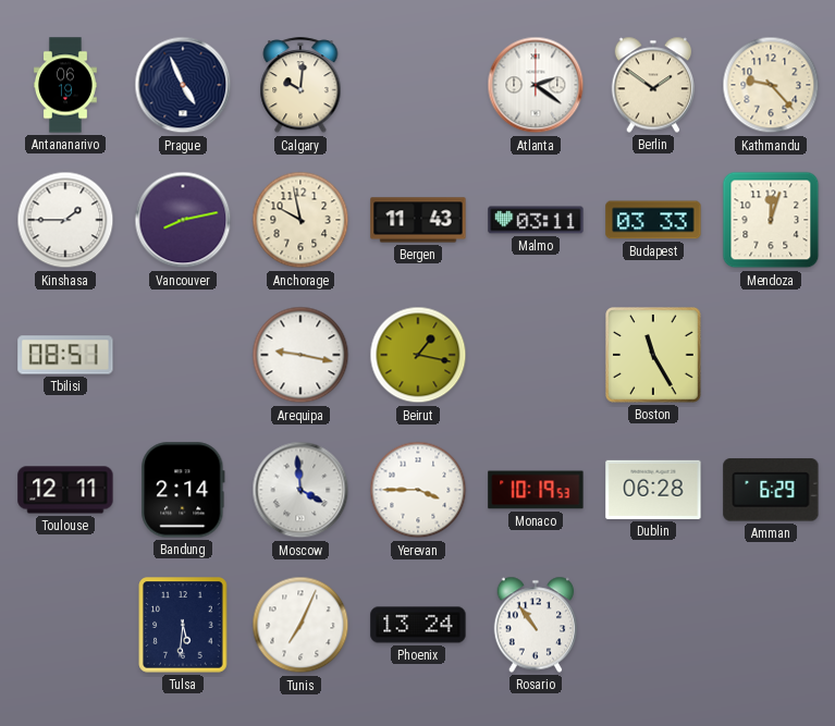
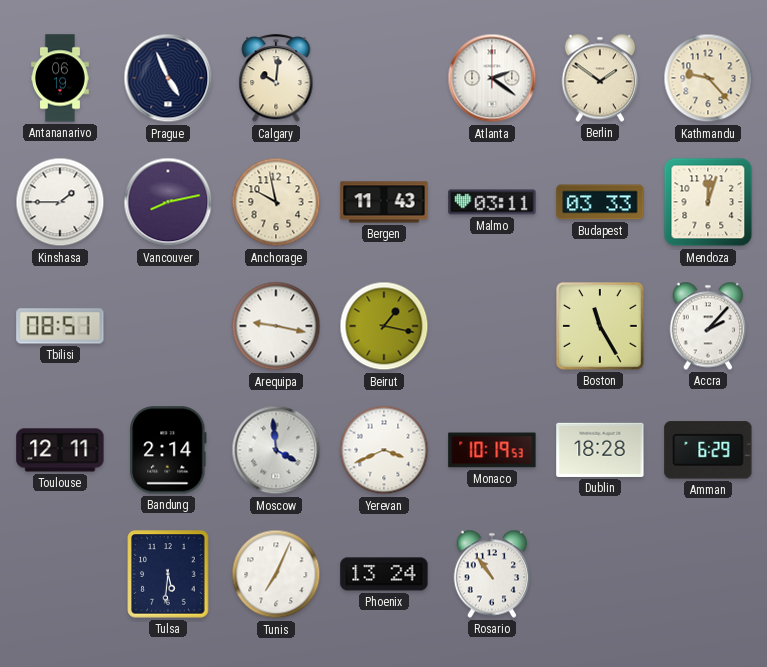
Accra: none -> 2:07
Yerevan: 3:45 -> 3:41
Dublin: 06:28 -> 18:28
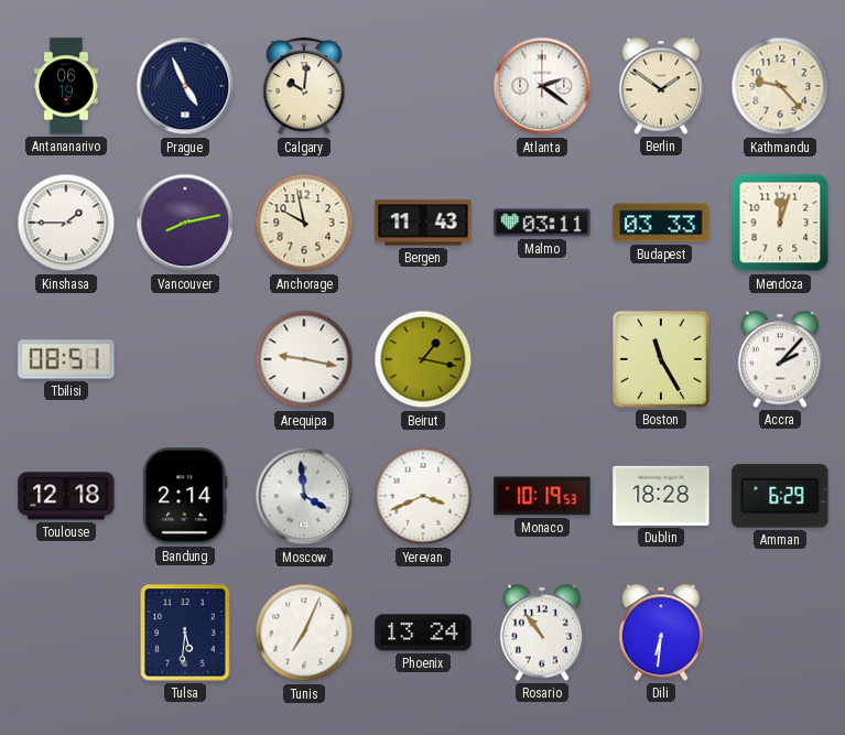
Toulouse: 12:11 -> 12:18
Dili: none -> 6:31
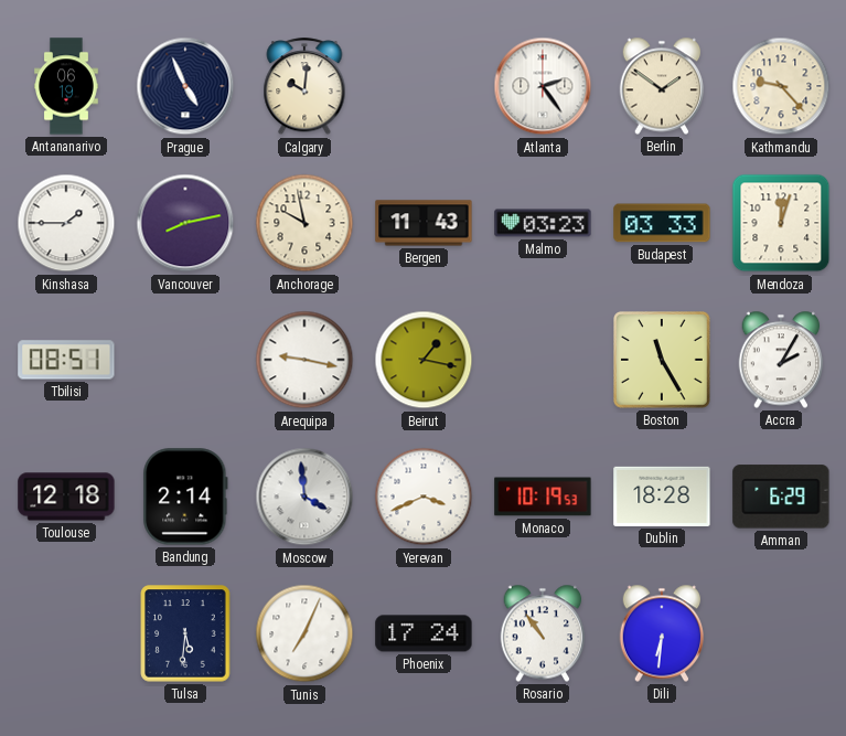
Atlanta: 2:21 -> 2:24
Malmo: 03:11 -> 03:23
Accra: 2:07 -> 2:05
Phoenix: 13:24 -> 17:24
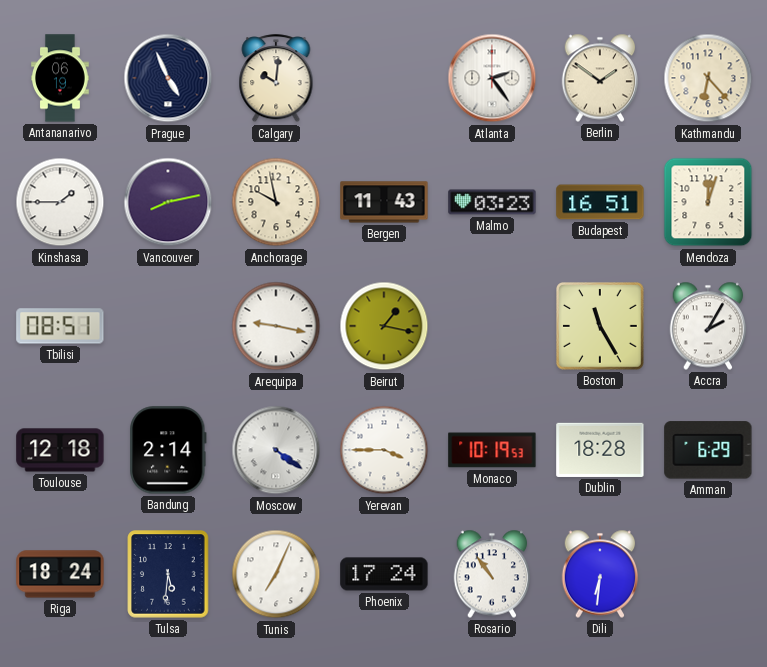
Kathmandu: 9:23 -> 6:23
Budapest: 03:33 -> 16:51
Moscow: 3:59 -> 4:21
Yerevan: 3:41 -> 3:45
Riga: none -> 18:24
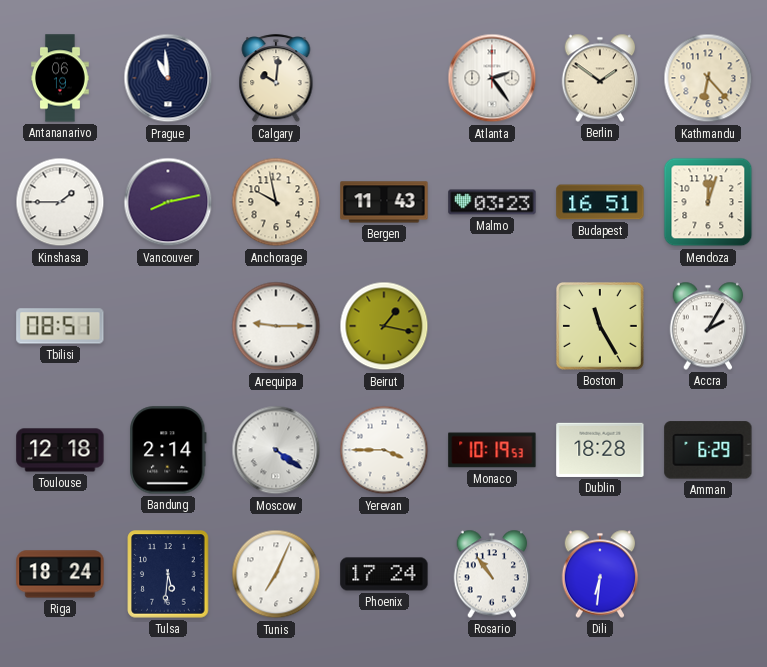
Prague: 4:56 -> 10:59
Arequipa: 9:17 -> 9:15
